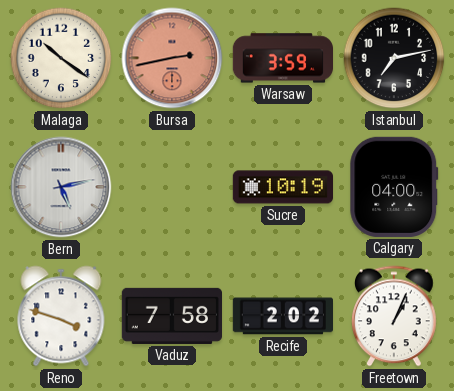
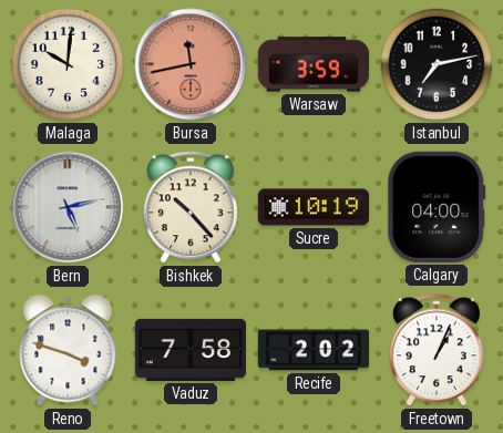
Malaga: 10:21 -> 10:01
Bursa: 2:43 -> 11:43
Bishkek: none -> 10:23
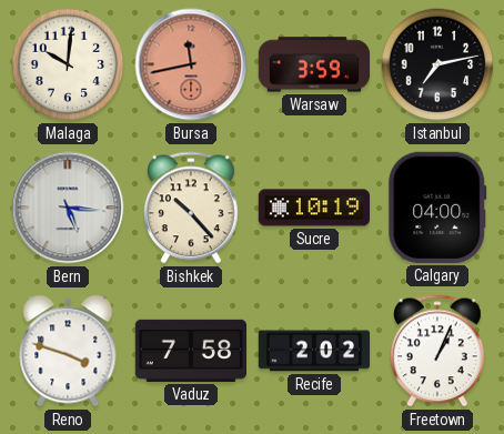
Bern: 5:13 -> 5:16
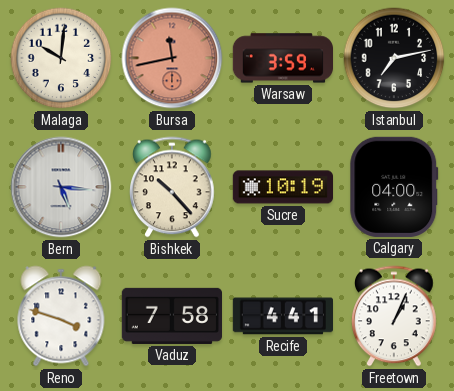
Recife: 2:02 -> 4:41
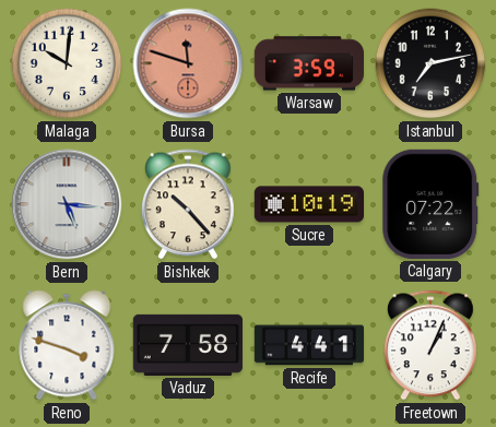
Bursa: 11:43 -> 11:48
Calgary: 04:00 -> 07:22
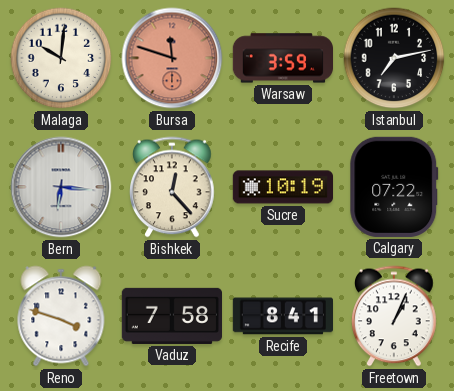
Bern: 5:16 -> 6:16
Bishkek: 10:23 -> 12:23
Recife: 4:41 -> 8:41
